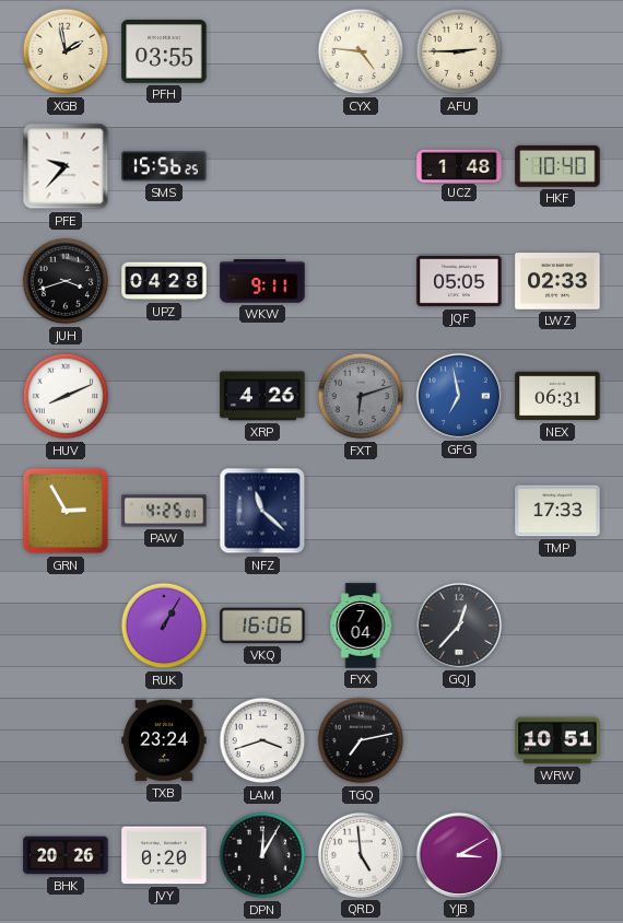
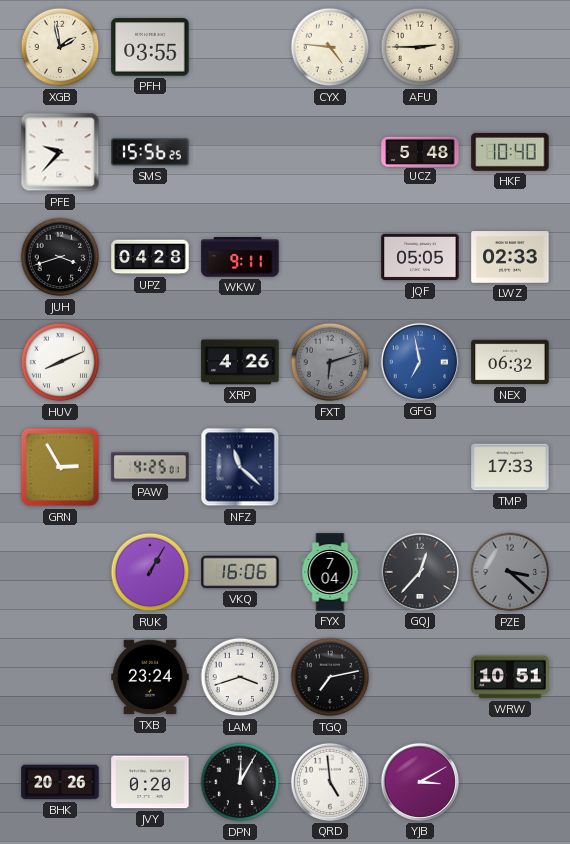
UCZ: 1:48 -> 5:48
NEX: 06:31 -> 06:32
PZE: none -> 3:22
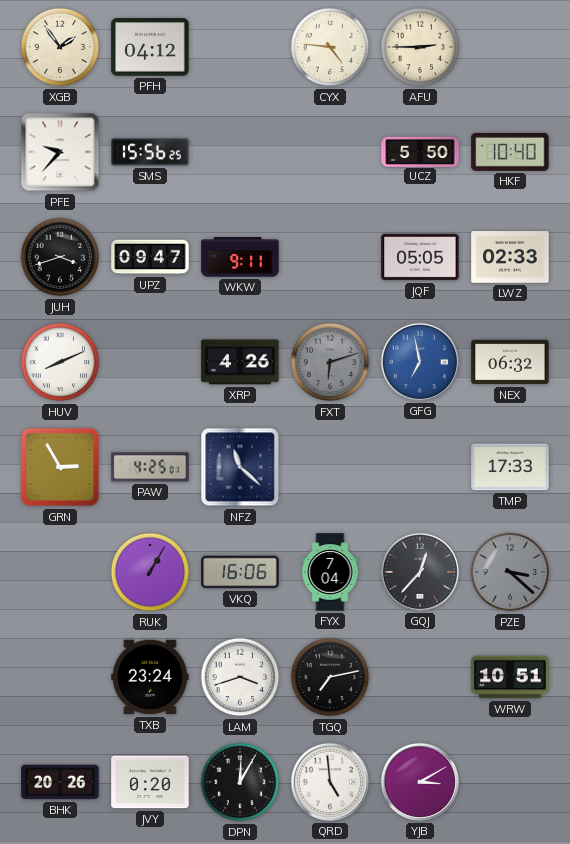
XGB: 1:58 -> 1:54
PFH: 03:55 -> 04:12
UCZ: 5:48 -> 5:50
UPZ: 04:28 -> 09:47
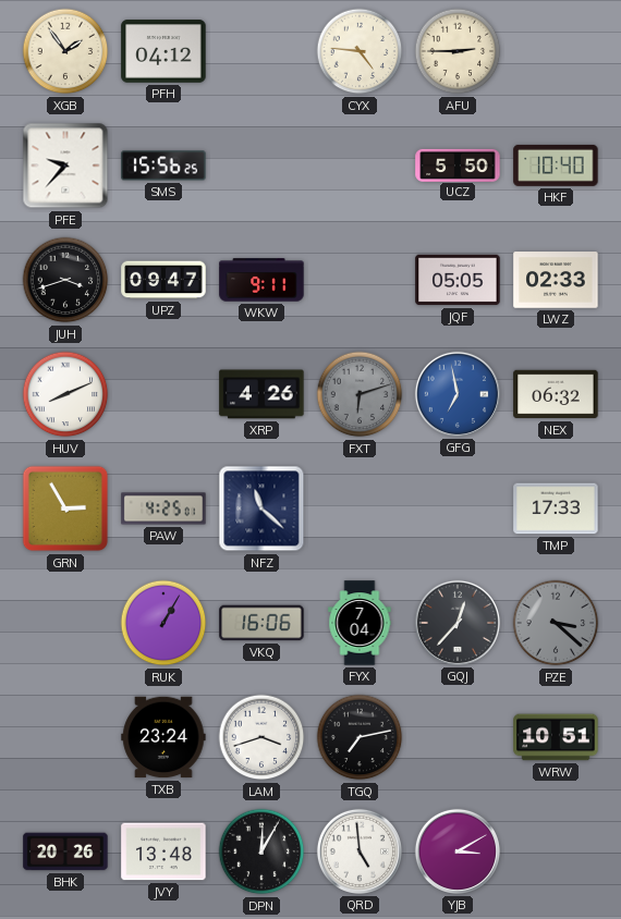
JVY: 0:20 -> 13:48
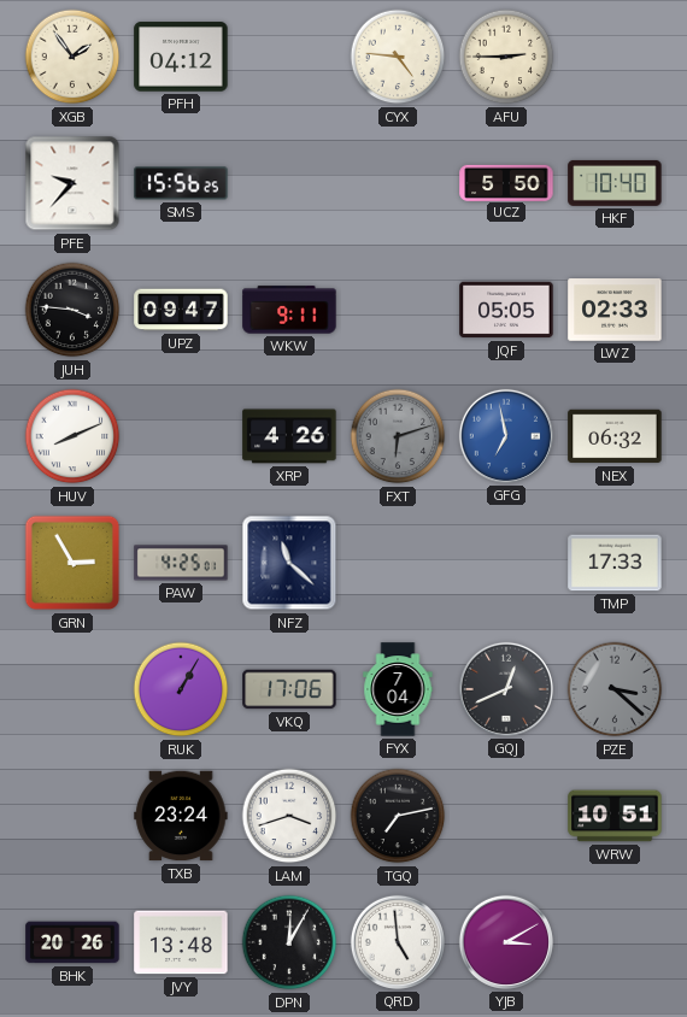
JUH: 3:42 -> 3:46
VKQ: 16:06 -> 17:06
GQJ: 12:37 -> 12:41
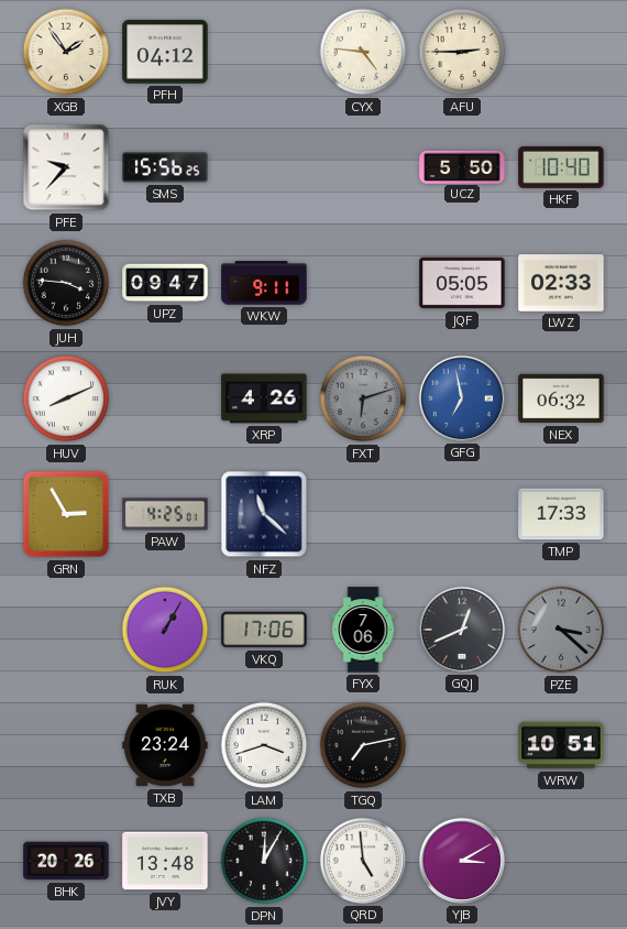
FYX: 7:04 -> 7:06
